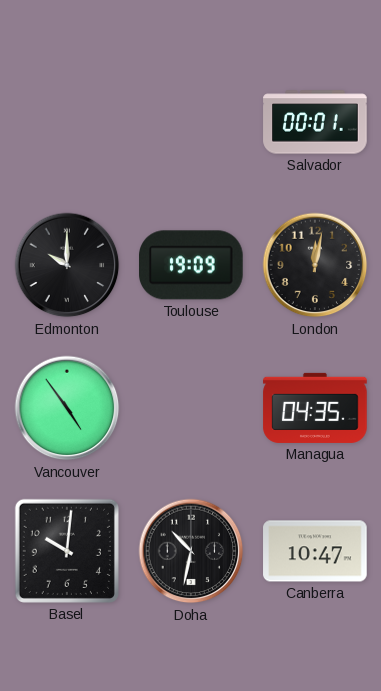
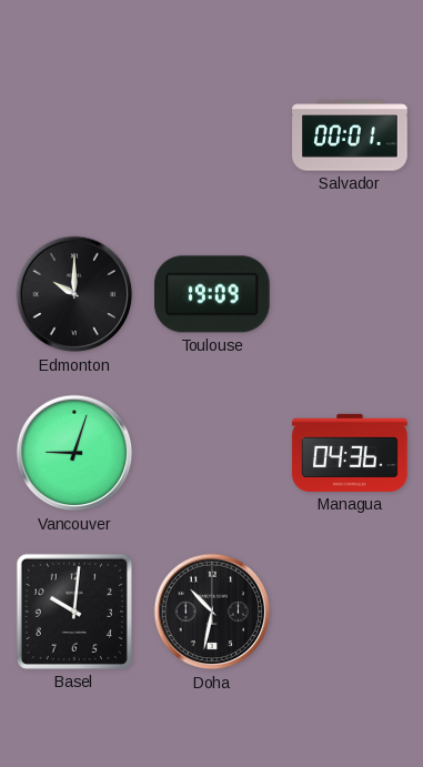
London: 12:02 -> none
Vancouver: 4:54 -> 9:03
Managua: 04:35 -> 04:36
Canberra: 10:47 -> none
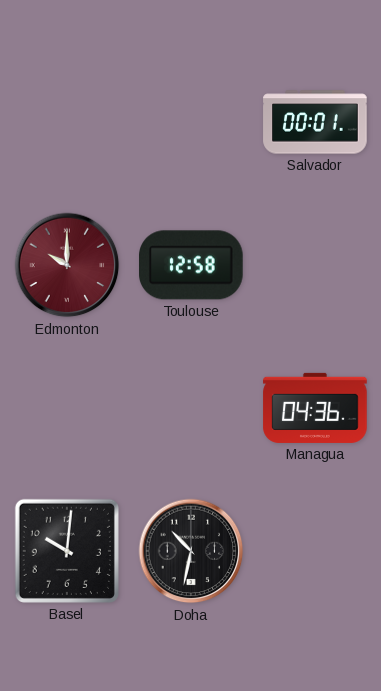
Edmonton dial: black -> burgundy
Toulouse: 19:09 -> 12:58
Vancouver: 9:03 -> none
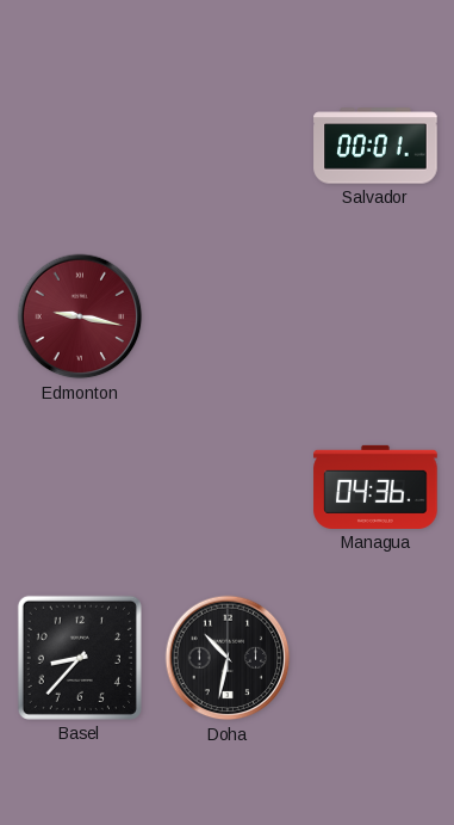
Edmonton: 10:00 -> 9:17
Toulouse: 12:58 -> none
Basel: 10:01 -> 8:37
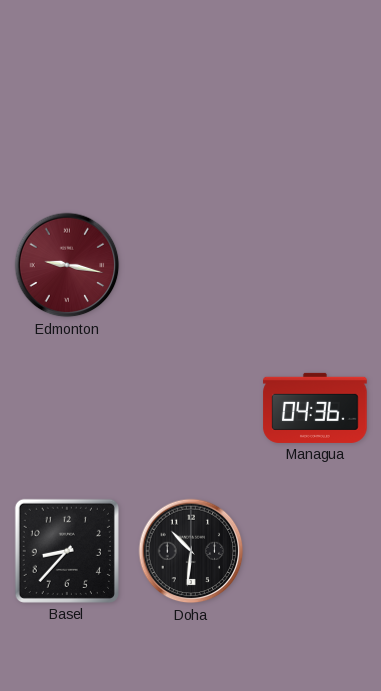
Salvador: 00:01 -> none
Doha: 10:32 -> 10:31
